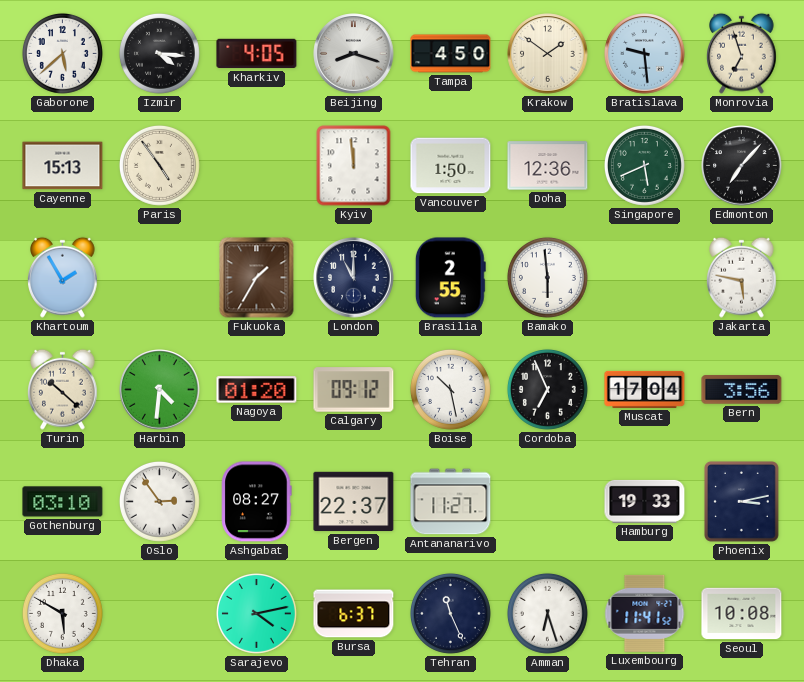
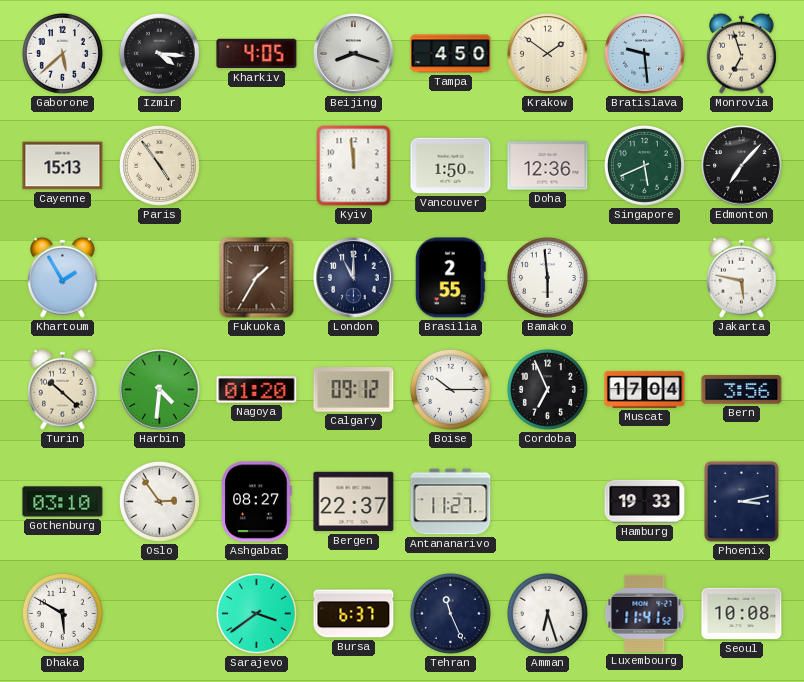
Boise: 10:28 -> 10:15
Sarajevo: 4:13 -> 3:39
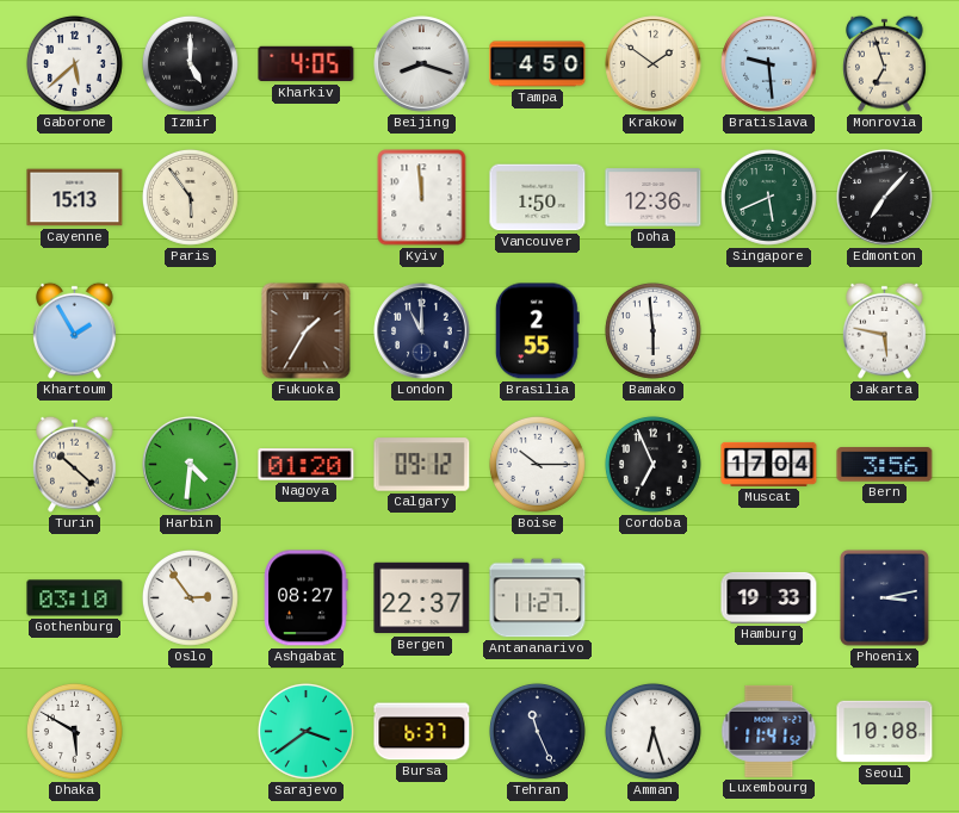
Izmir: 4:16 -> 5:00
Paris: 4:54 -> 5:54
